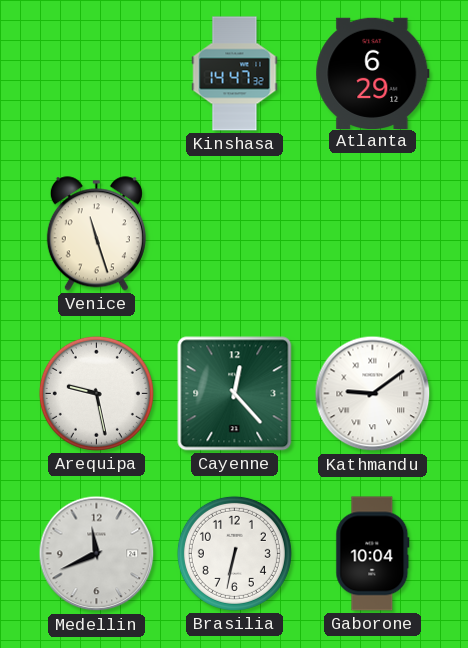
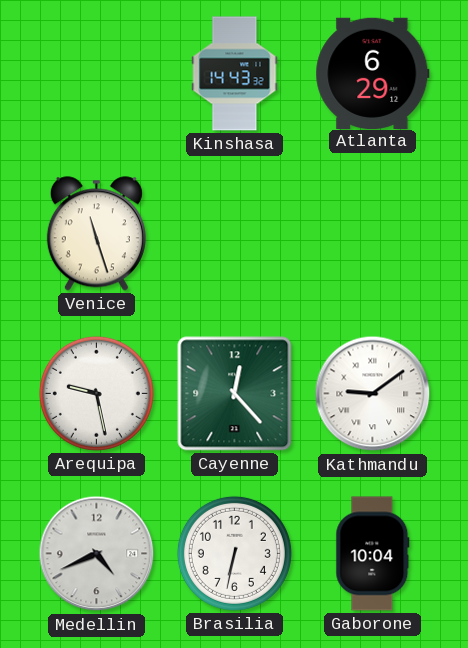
Kinshasa: 14:47 -> 14:43
Medellin: 11:41 -> 4:41
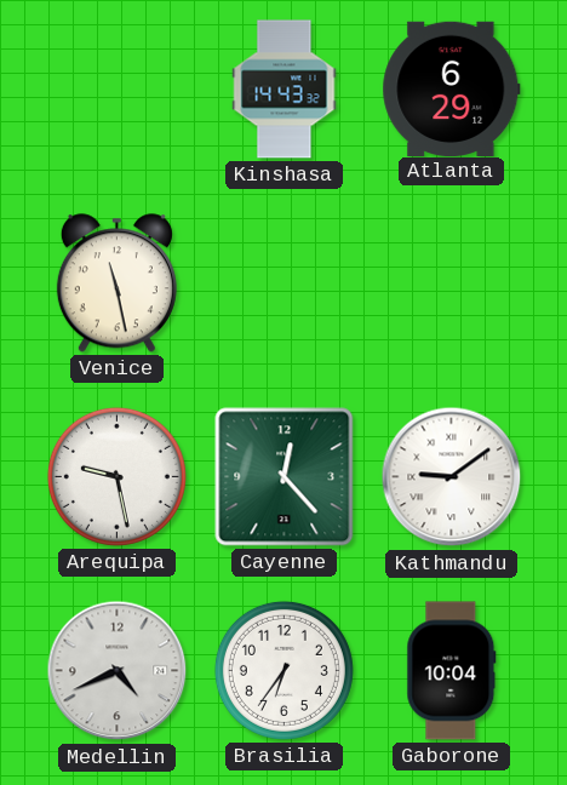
Venice: 11:27 -> 11:28
Brasilia: 6:32 -> 6:36
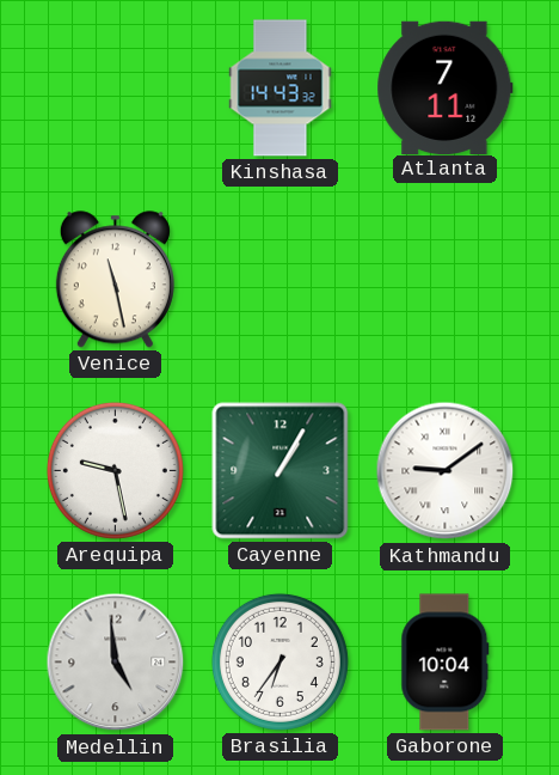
Atlanta: 6:29 -> 7:11
Cayenne: 12:23 -> 1:05
Medellin: 4:41 -> 4:59
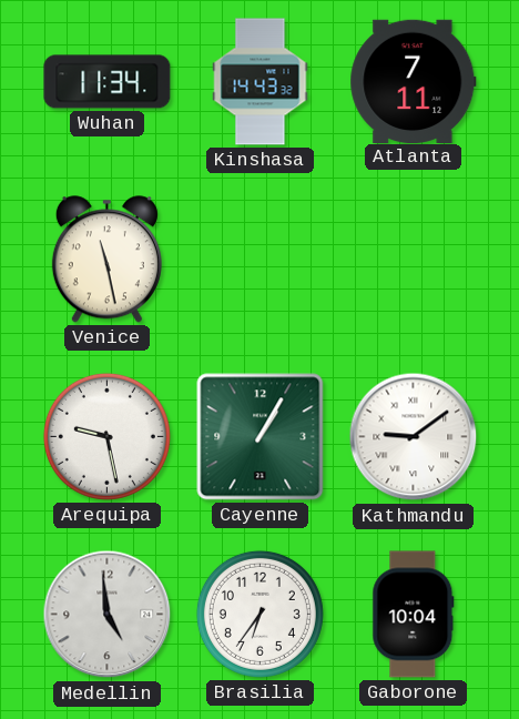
Wuhan: none -> 11:34
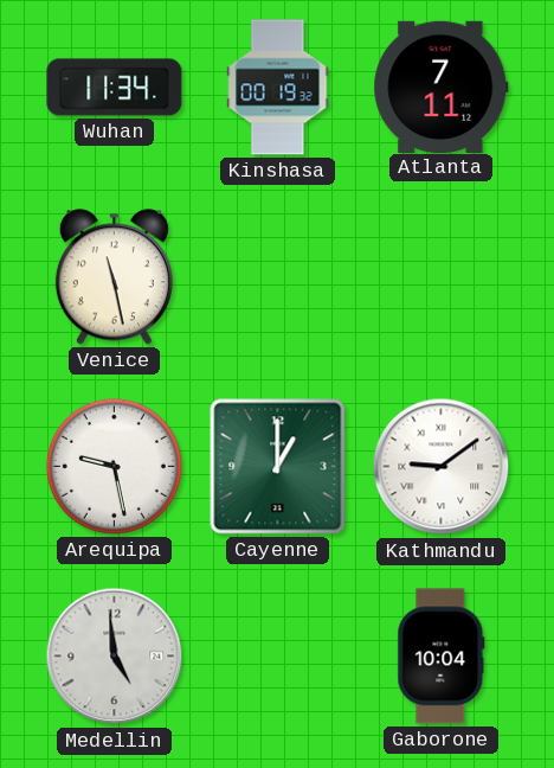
Kinshasa: 14:43 -> 00:19
Cayenne: 1:05 -> 1:00
Brasilia: 6:36 -> none
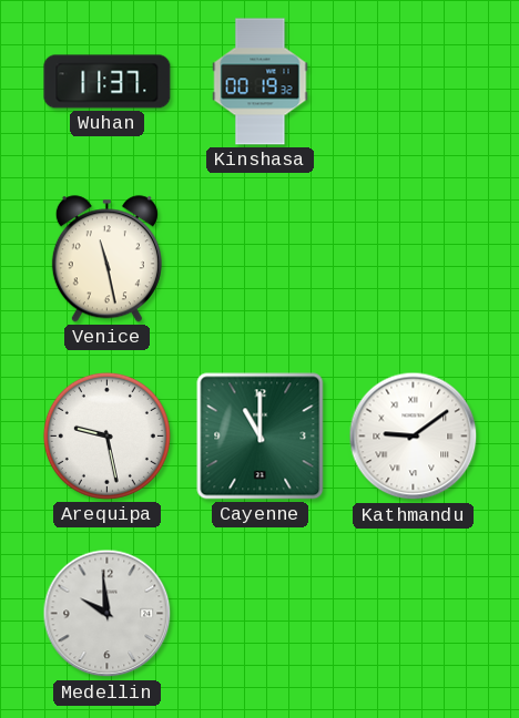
Wuhan: 11:34 -> 11:37
Atlanta: 7:11 -> none
Cayenne: 1:00 -> 11:00
Medellin: 4:59 -> 9:59
Gaborone: 10:04 -> none
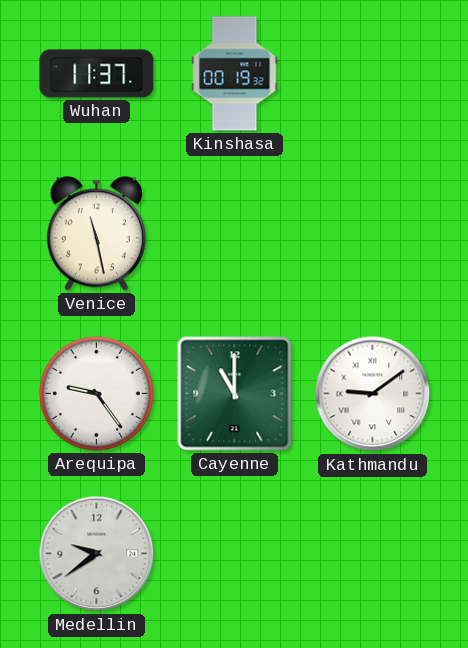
Arequipa: 9:28 -> 9:24
Medellin: 9:59 -> 9:39
